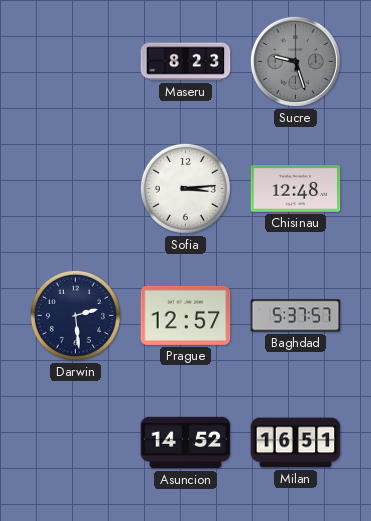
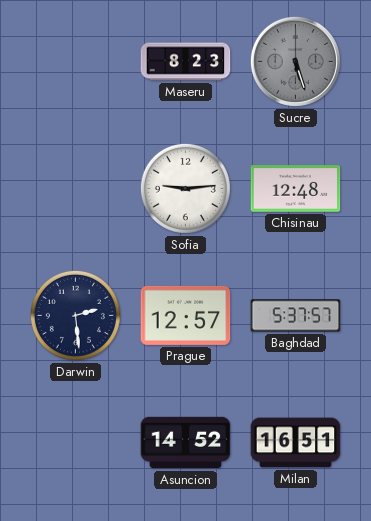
Sucre: 9:27 -> 5:27
Sofia: 3:14 -> 9:14
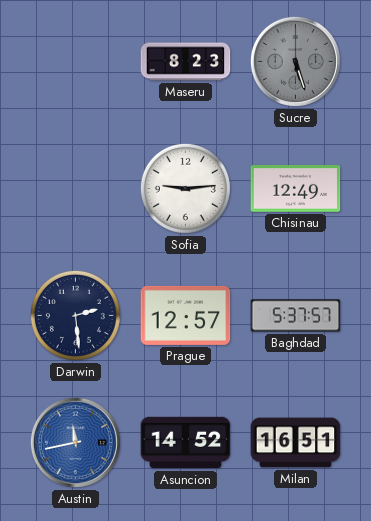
Chisinau: 12:48 -> 12:49
Austin: none -> 11:43
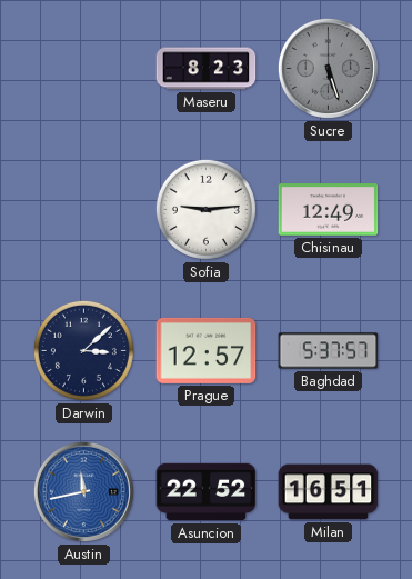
Darwin: 2:29 -> 3:08
Asuncion: 14:52 -> 22:52
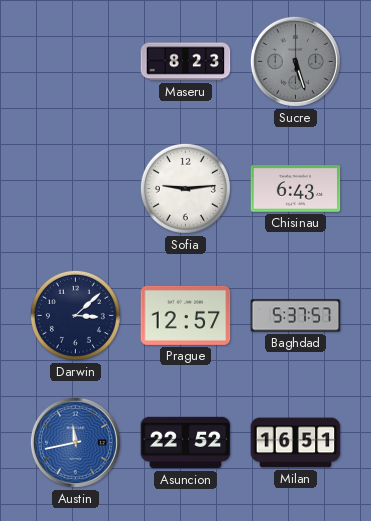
Chisinau: 12:49 -> 6:43
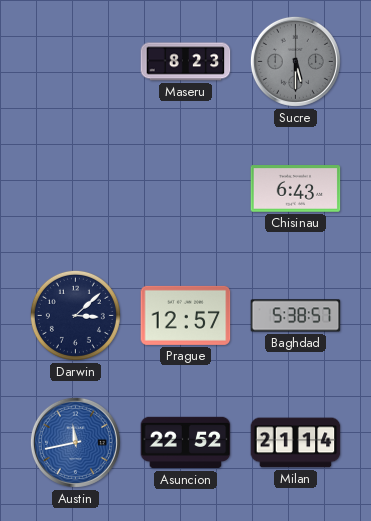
Sucre: 5:27 -> 5:30
Sofia: 9:14 -> none
Baghdad: 5:37 -> 5:38
Milan: 16:51 -> 21:14
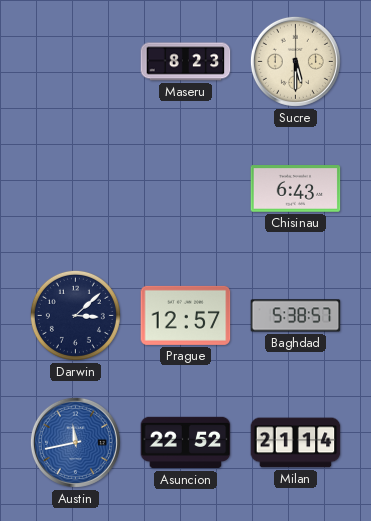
Sucre dial: grey -> cream
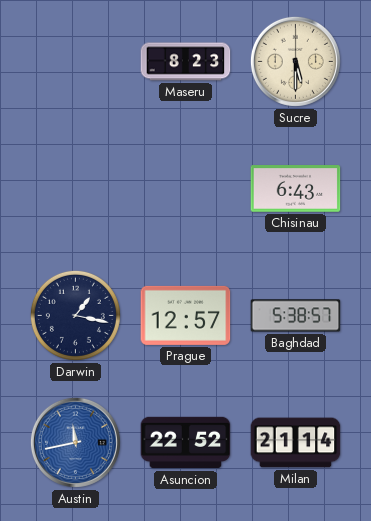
Darwin: 3:08 -> 1:17
